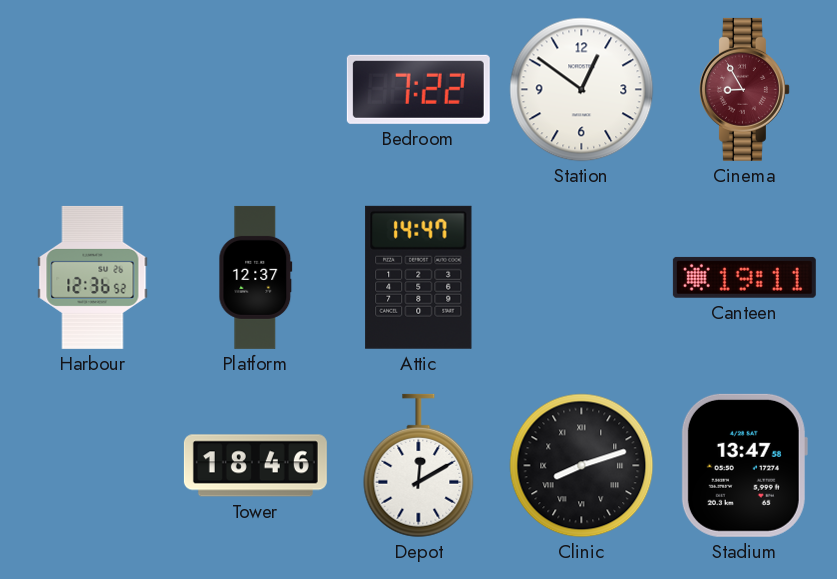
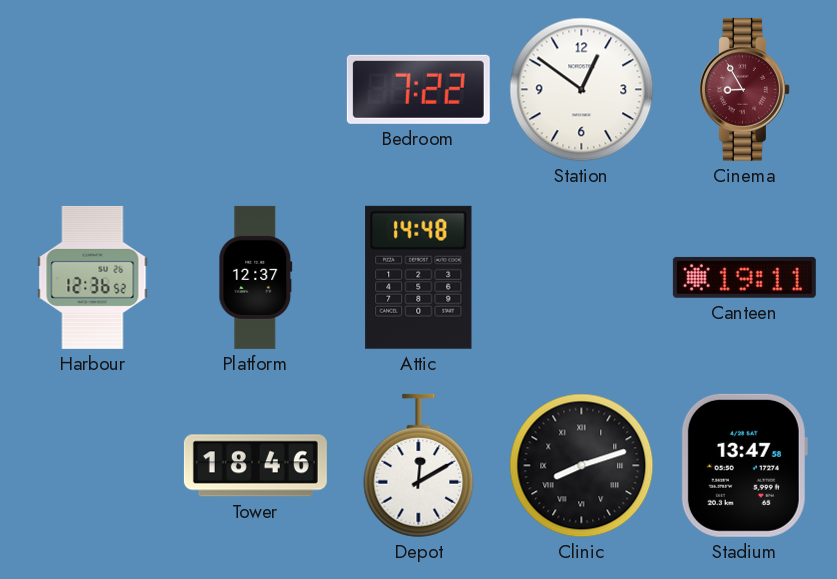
Attic: 14:47 -> 14:48
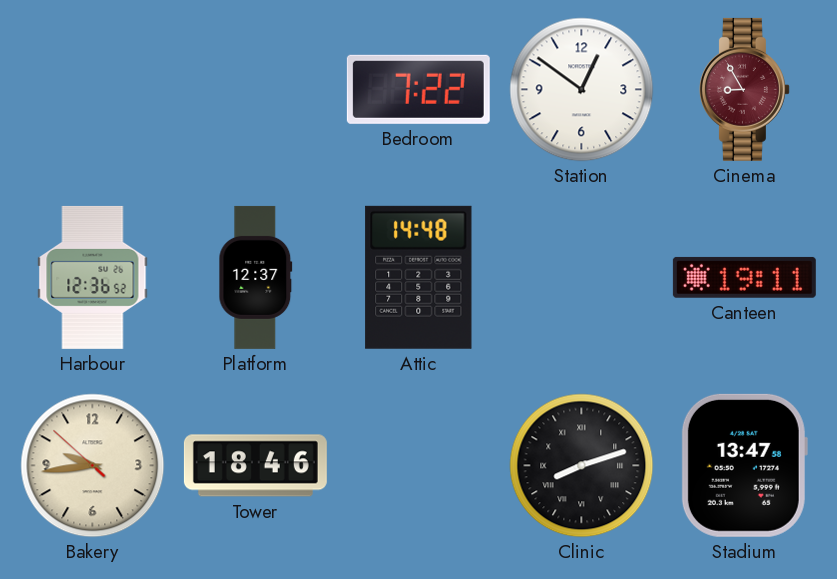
Bakery: none -> 9:43
Depot: 12:10 -> none
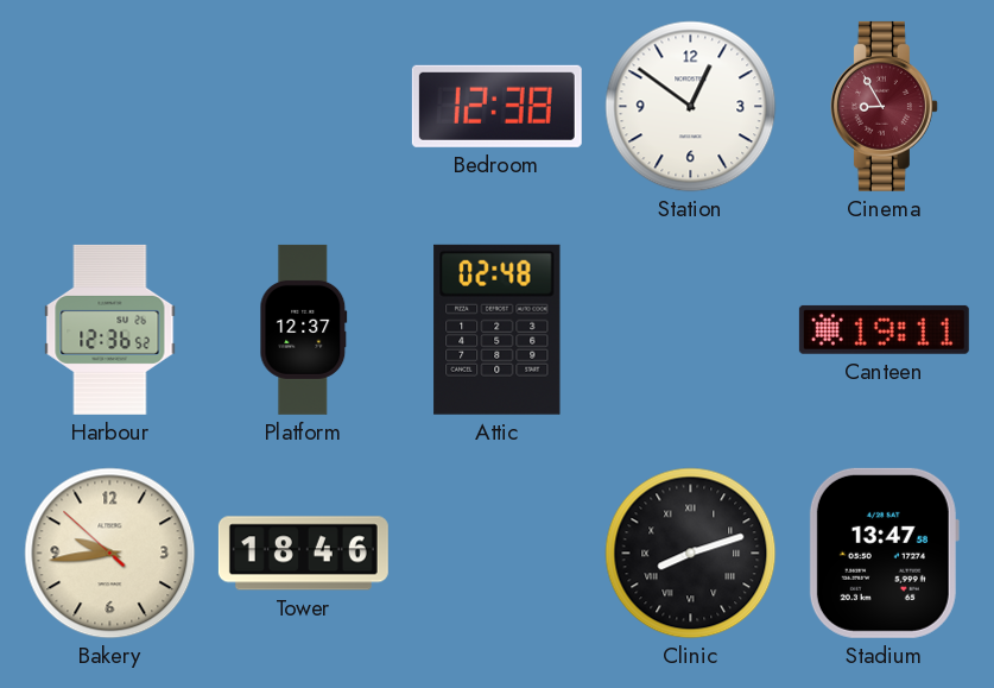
Bedroom: 7:22 -> 12:38
Attic: 14:48 -> 02:48
